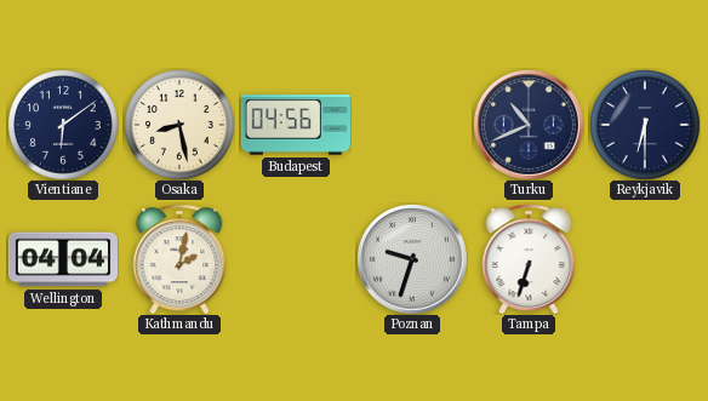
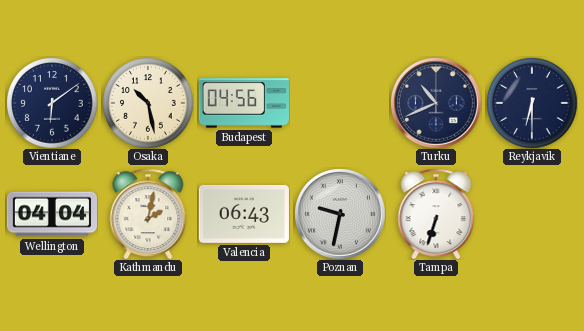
Osaka: 8:28 -> 10:28
Valencia: none -> 06:43
Poznan: 9:33 -> 9:32
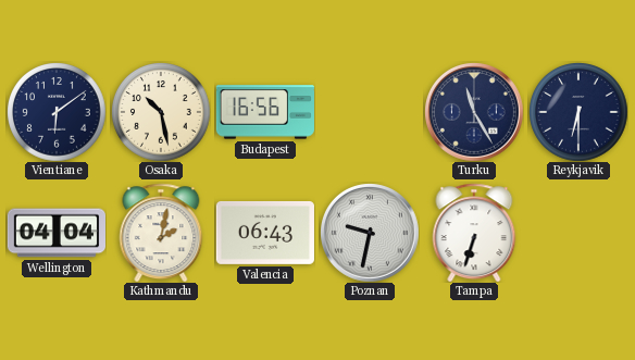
Budapest: 04:56 -> 16:56
Turku: 10:41 -> 11:25
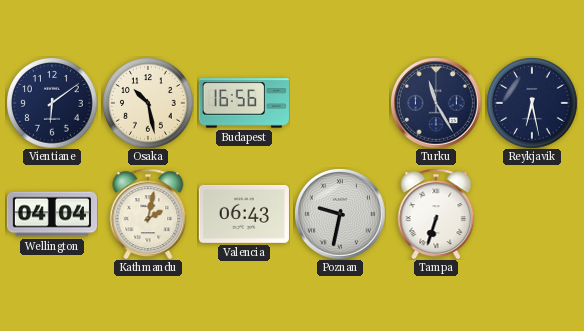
Reykjavik: 6:30 -> 6:28
